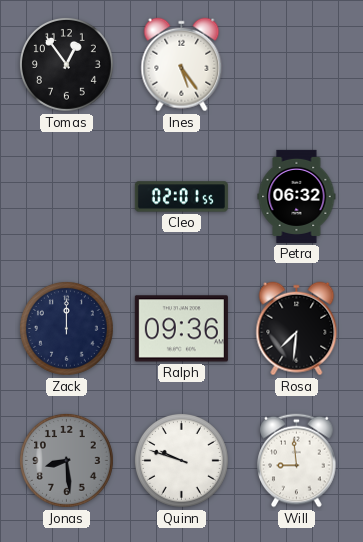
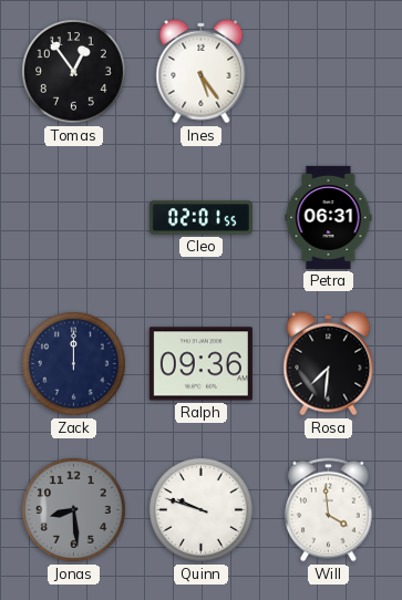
Petra: 06:32 -> 06:31
Will: 8:59 -> 3:59
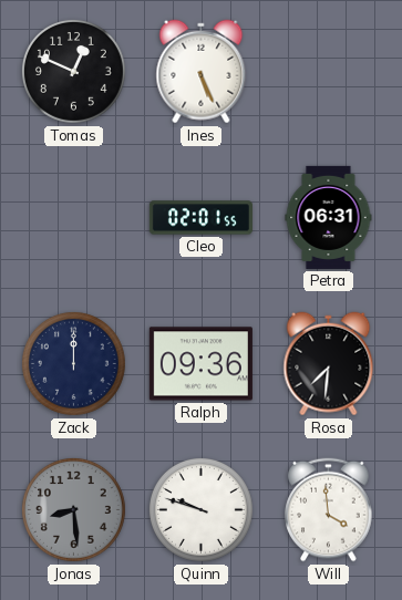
Tomas: 12:54 -> 12:49
Ines: 5:24 -> 5:26
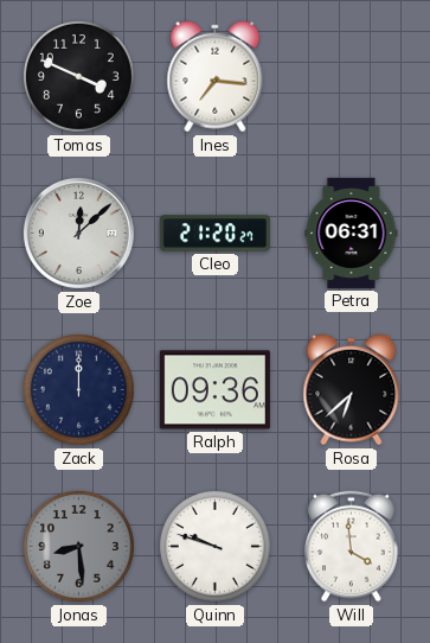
Tomas: 12:49 -> 3:49
Ines: 5:26 -> 7:16
Zoe: none -> 12:08
Cleo: 02:01 -> 21:20
Rosa: 7:31 -> 6:38
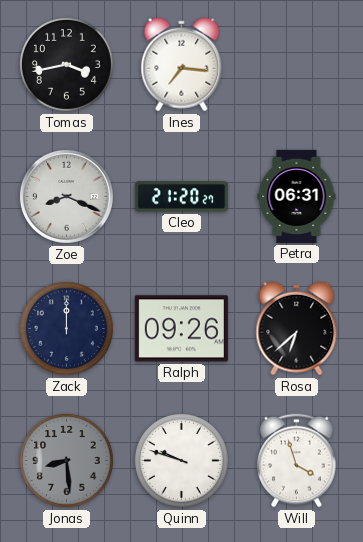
Tomas: 3:49 -> 3:43
Zoe: 12:08 -> 8:19
Ralph: 09:36 -> 09:26
Will: 3:59 -> 3:57
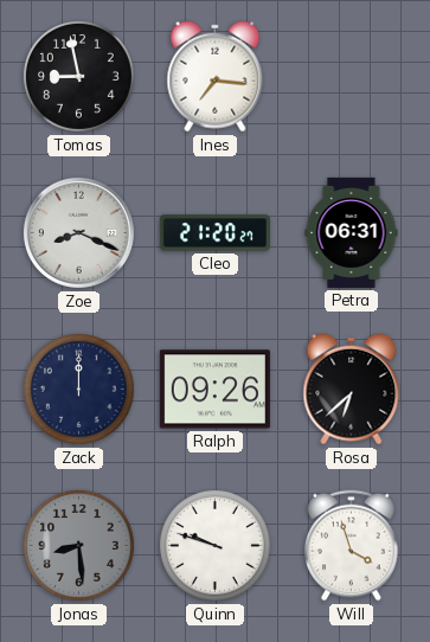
Tomas: 3:43 -> 8:58
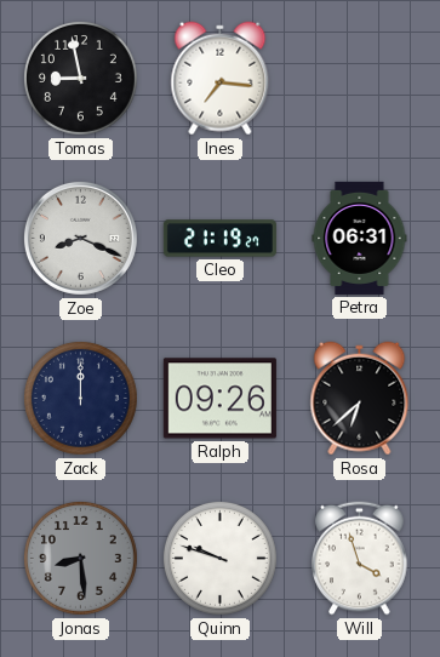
Cleo: 21:20 -> 21:19
